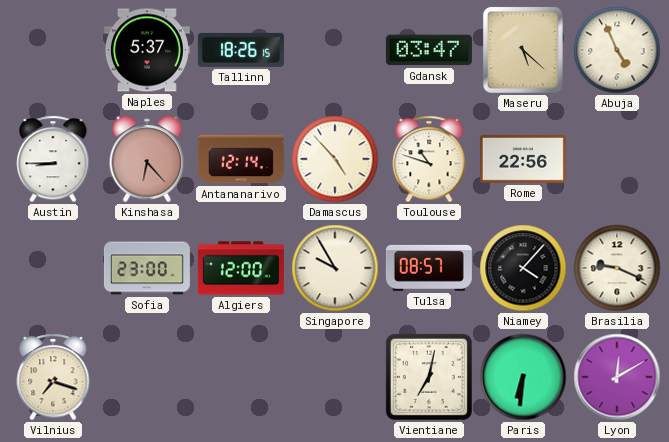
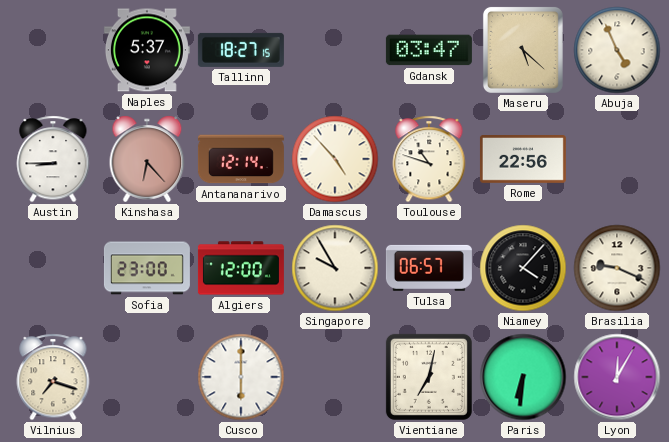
Tallinn: 18:26 -> 18:27
Tulsa: 08:57 -> 06:57
Cusco: none -> 6:00
Lyon: 12:10 -> 12:05
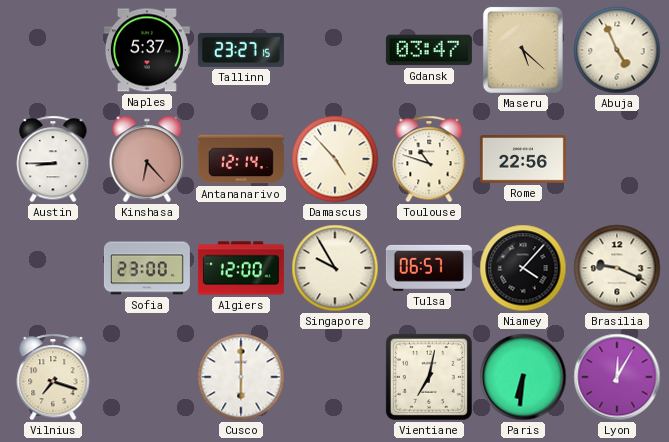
Tallinn: 18:27 -> 23:27
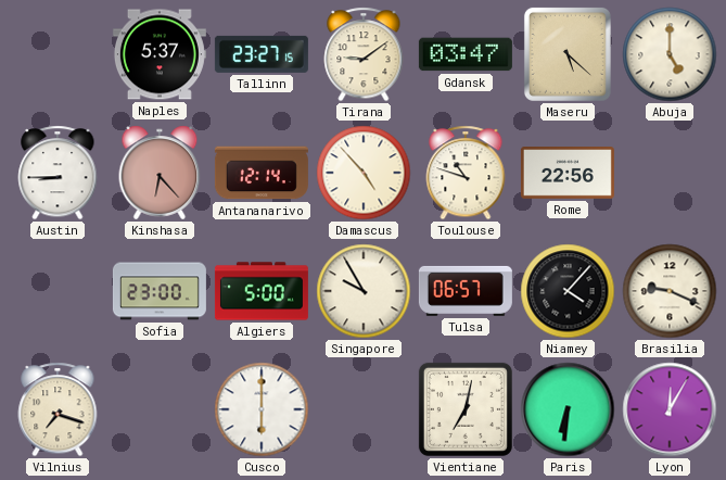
Tirana: none -> 9:09
Abuja: 4:56 -> 5:00
Algiers: 12:00 -> 5:00
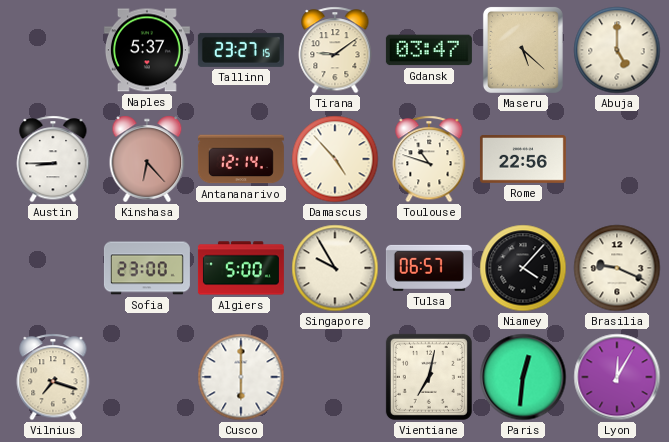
Paris: 6:31 -> 12:31
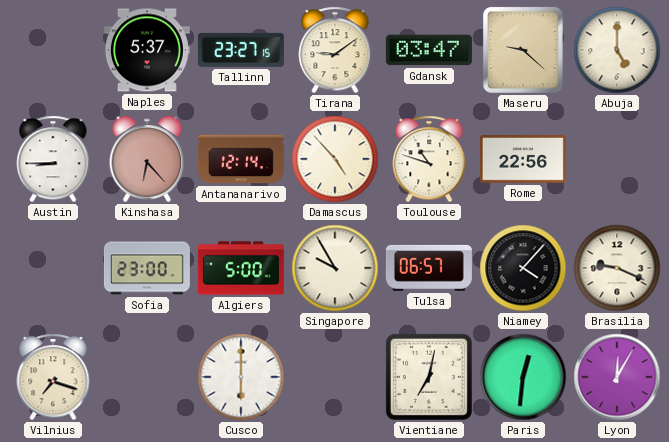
Maseru: 5:22 -> 9:22
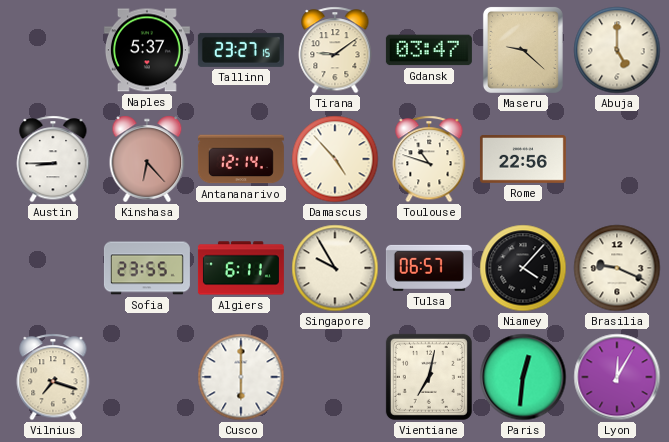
Sofia: 23:00 -> 23:55
Algiers: 5:00 -> 6:11
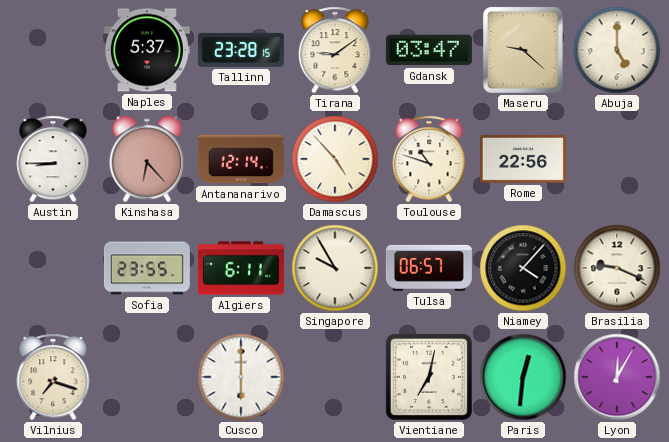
Tallinn: 23:27 -> 23:28
